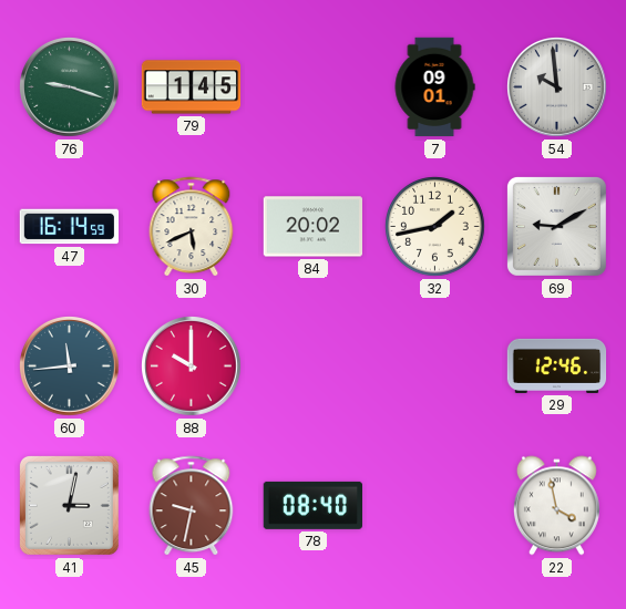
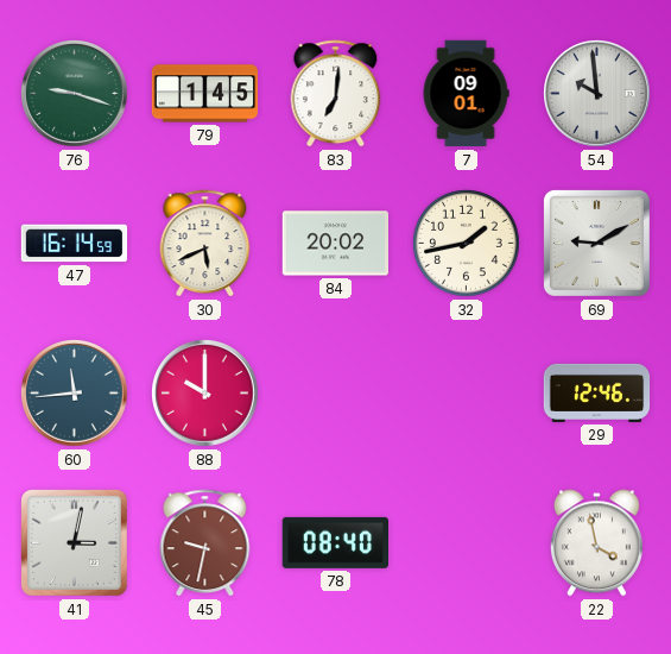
83: none -> 7:01
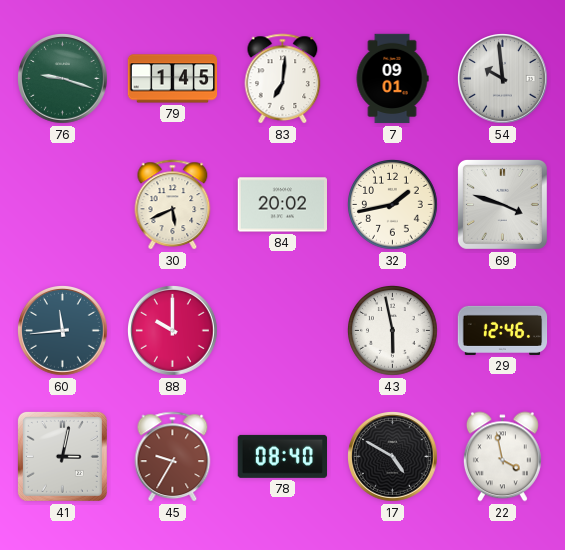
47: 16:14 -> none
69: 9:10 -> 3:48
43: none -> 5:58
45: 9:32 -> 9:35
17: none -> 4:50
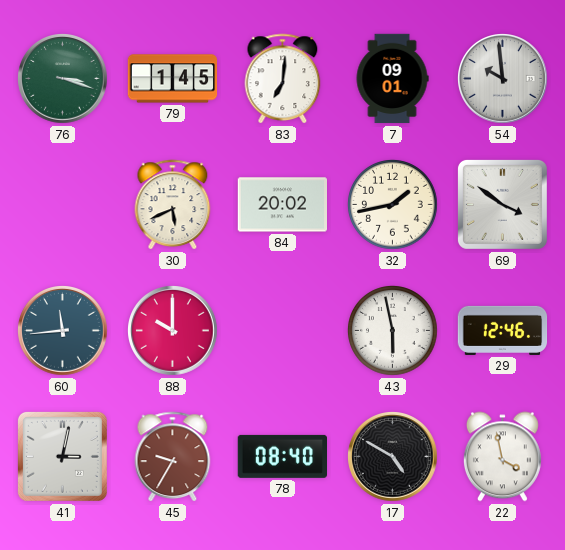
76: 9:18 -> 3:18
69: 3:48 -> 3:51
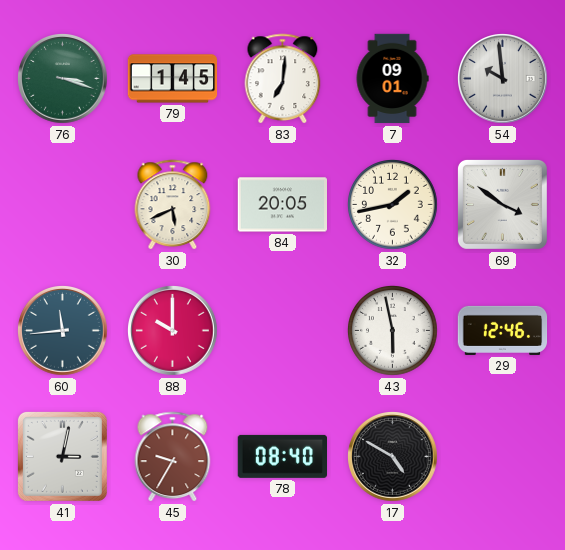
84: 20:02 -> 20:05
22: 3:58 -> none
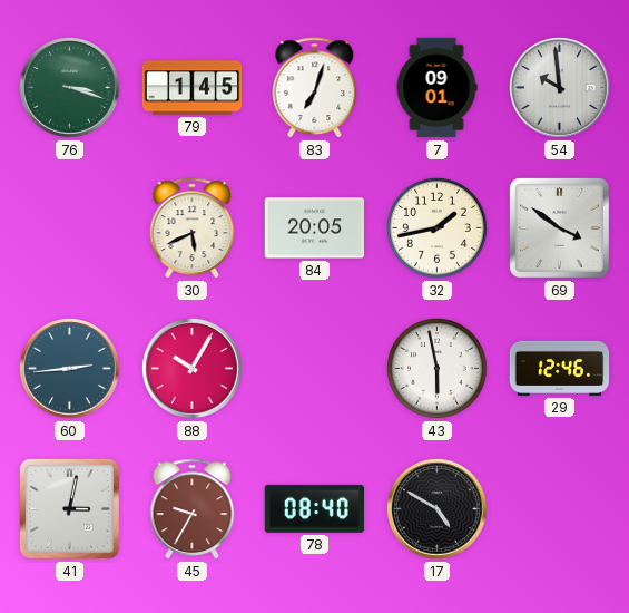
83: 7:01 -> 7:03
60: 11:44 -> 2:44
88: 10:00 -> 10:05
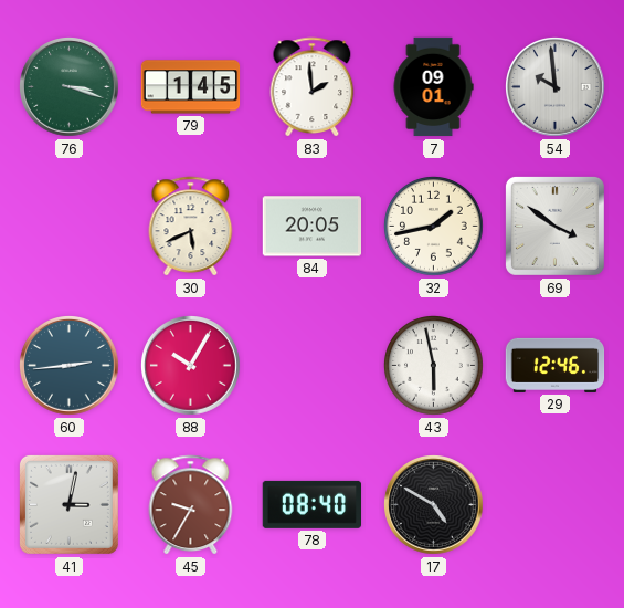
83: 7:03 -> 1:59
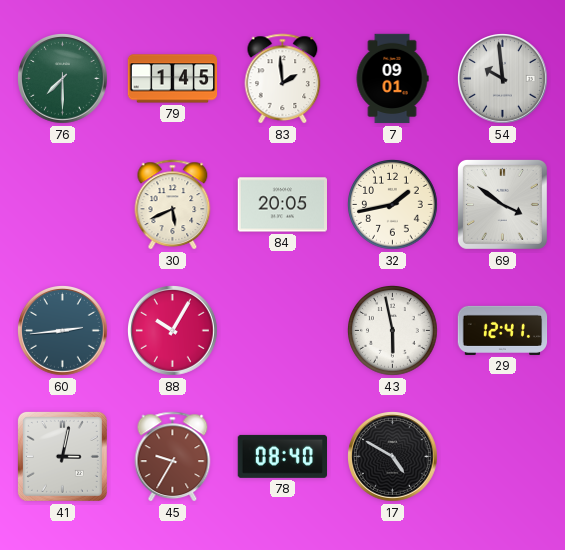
76: 3:18 -> 7:30
29: 12:46 -> 12:41
